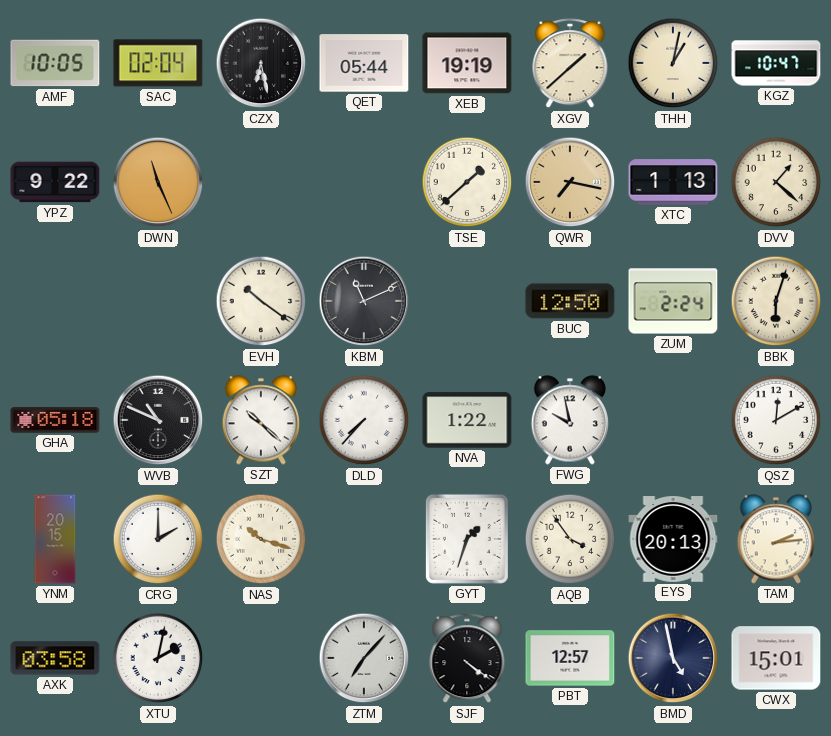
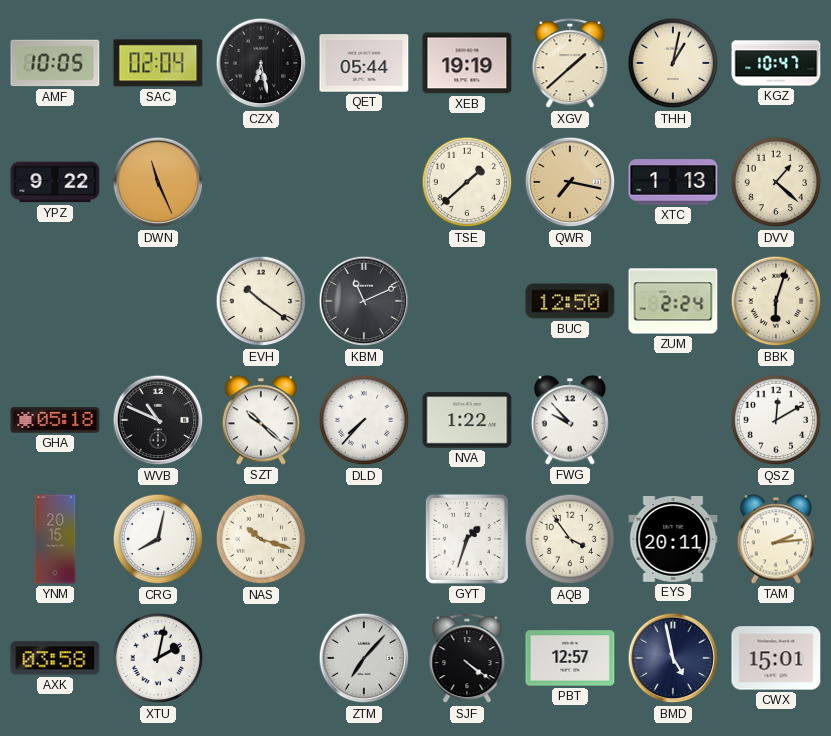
FWG: 9:58 -> 9:53
CRG: 2:00 -> 8:02
EYS: 20:13 -> 20:11
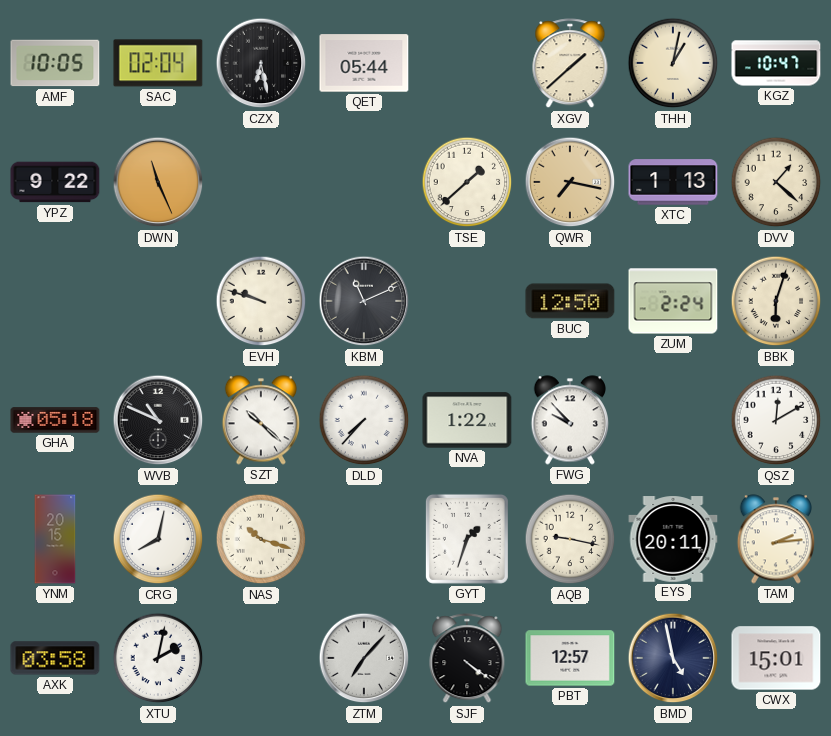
XEB: 19:19 -> none
EVH: 10:21 -> 9:48
AQB: 3:54 -> 9:17
